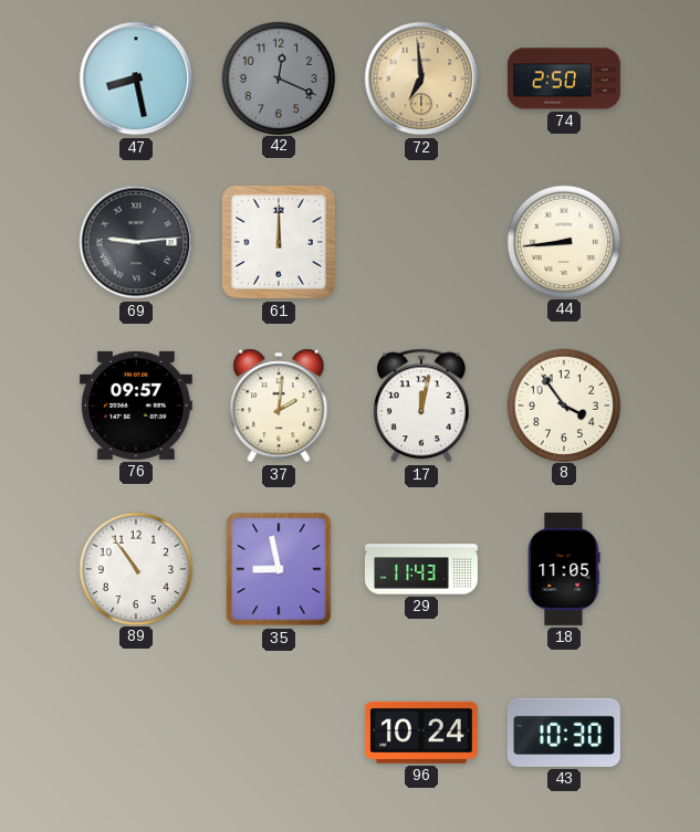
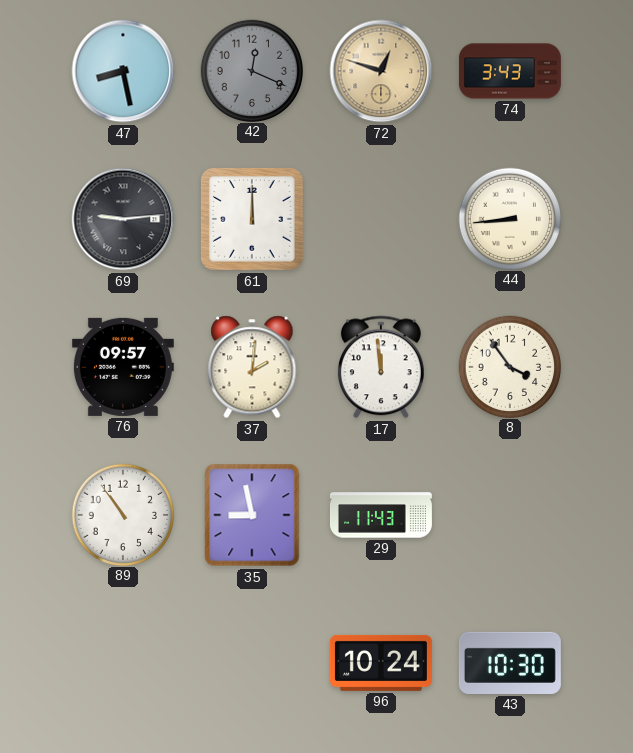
72: 6:59 -> 12:48
74: 2:50 -> 3:43
17: 12:02 -> 11:59
18: 11:05 -> none
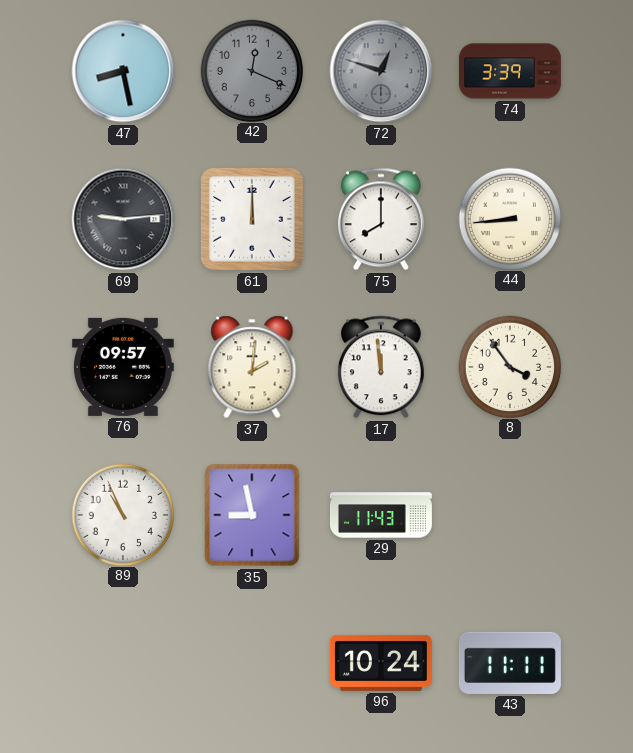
72 dial: champagne -> grey
74: 3:43 -> 3:39
75: none -> 8:00
89: 10:54 -> 10:56
43: 10:30 -> 11:11
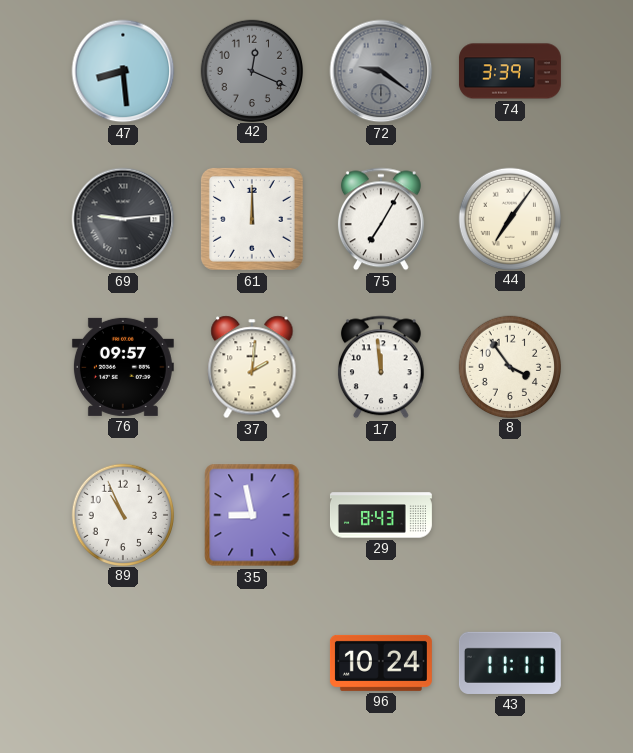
47: 8:28 -> 8:29
72: 12:48 -> 9:21
75: 8:00 -> 7:05
44: 8:44 -> 7:06
29: 11:43 -> 8:43
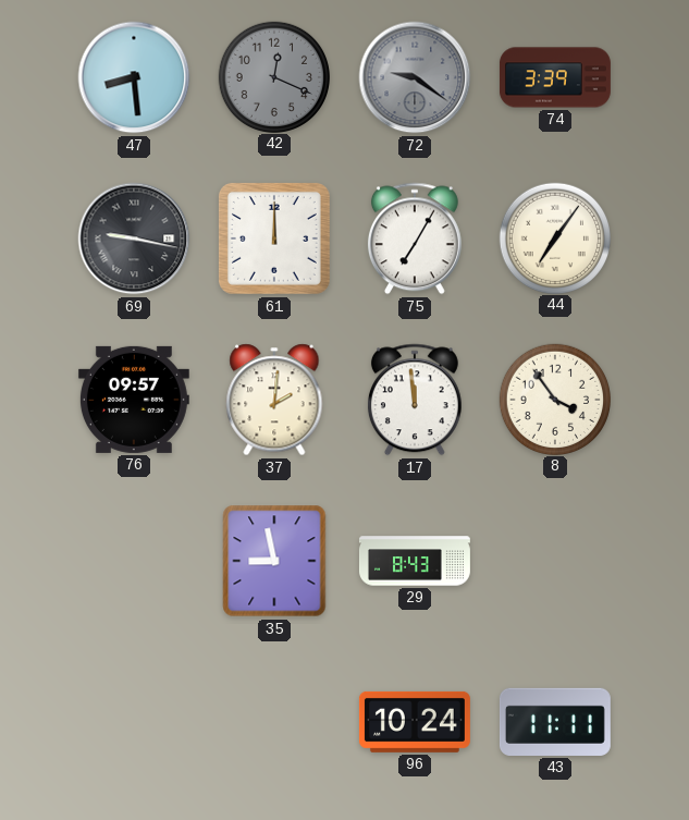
69: 9:14 -> 9:17
89: 10:56 -> none
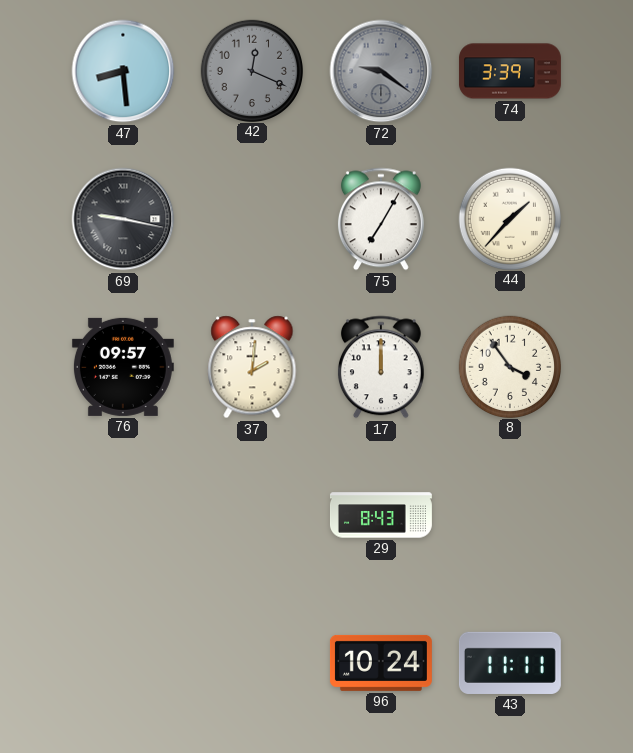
61: 12:00 -> none
44: 7:06 -> 1:37
17: 11:59 -> 12:00
35: 8:58 -> none
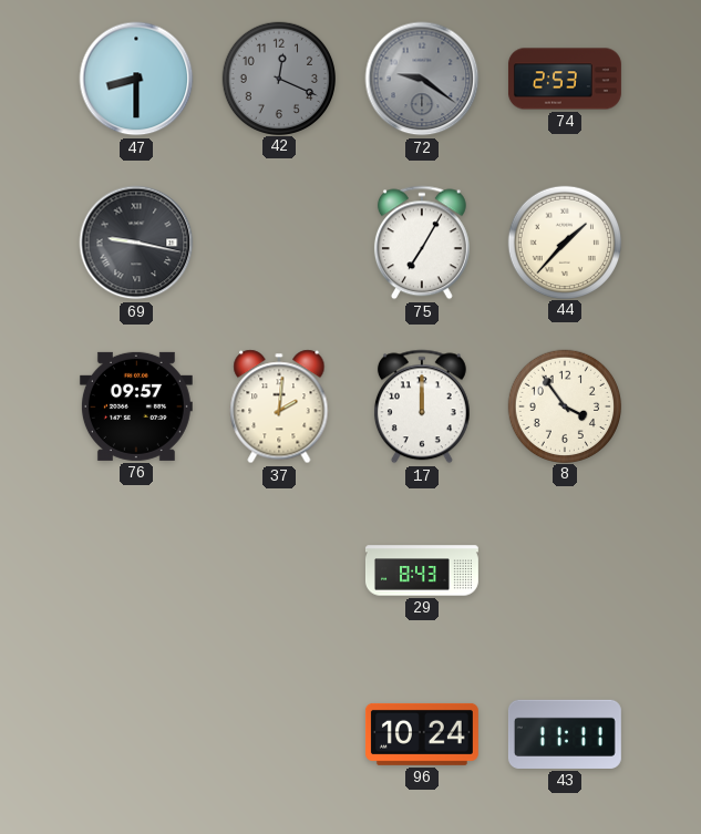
47: 8:29 -> 8:30
74: 3:39 -> 2:53
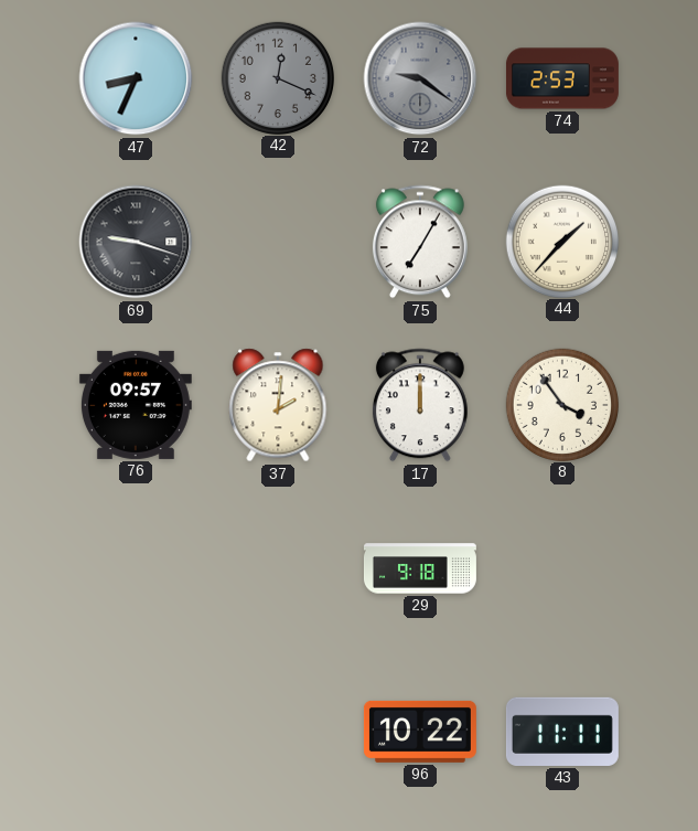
47: 8:30 -> 8:34
69: 9:17 -> 9:18
29: 8:43 -> 9:18
96: 10:24 -> 10:22
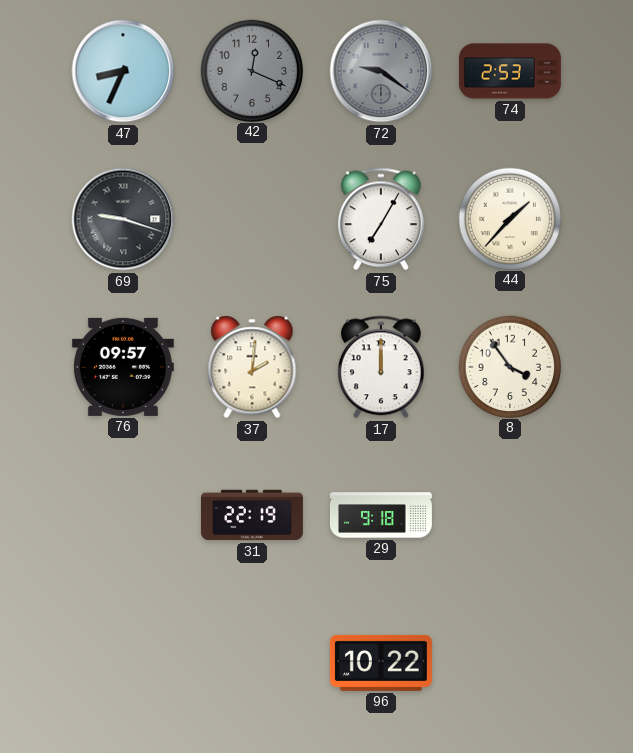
31: none -> 22:19
43: 11:11 -> none
